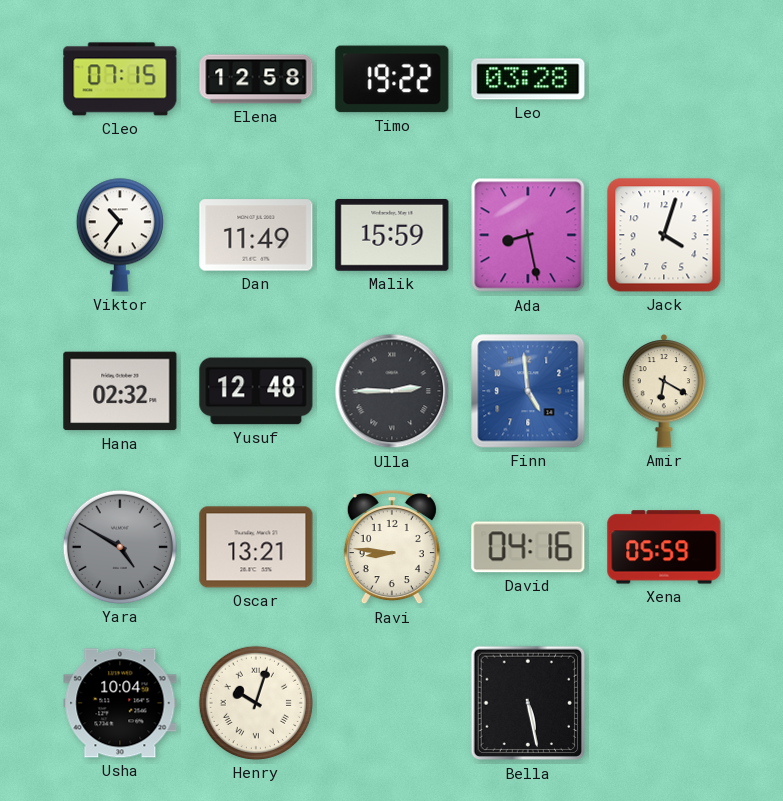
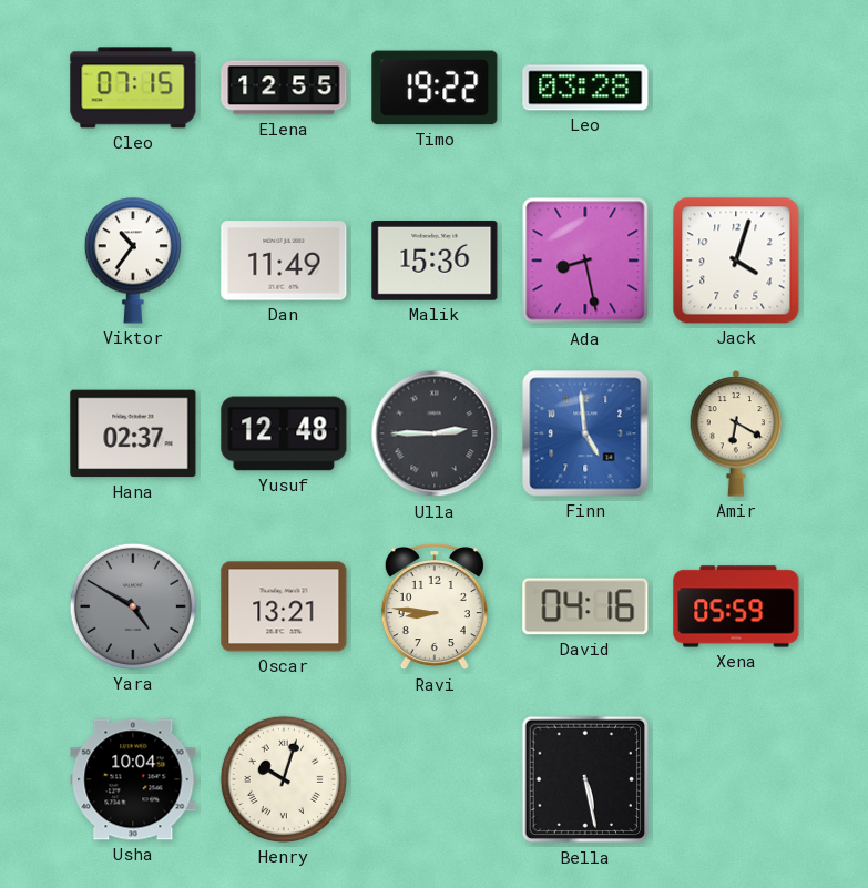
Elena: 12:58 -> 12:55
Malik: 15:59 -> 15:36
Hana: 02:32 -> 02:37
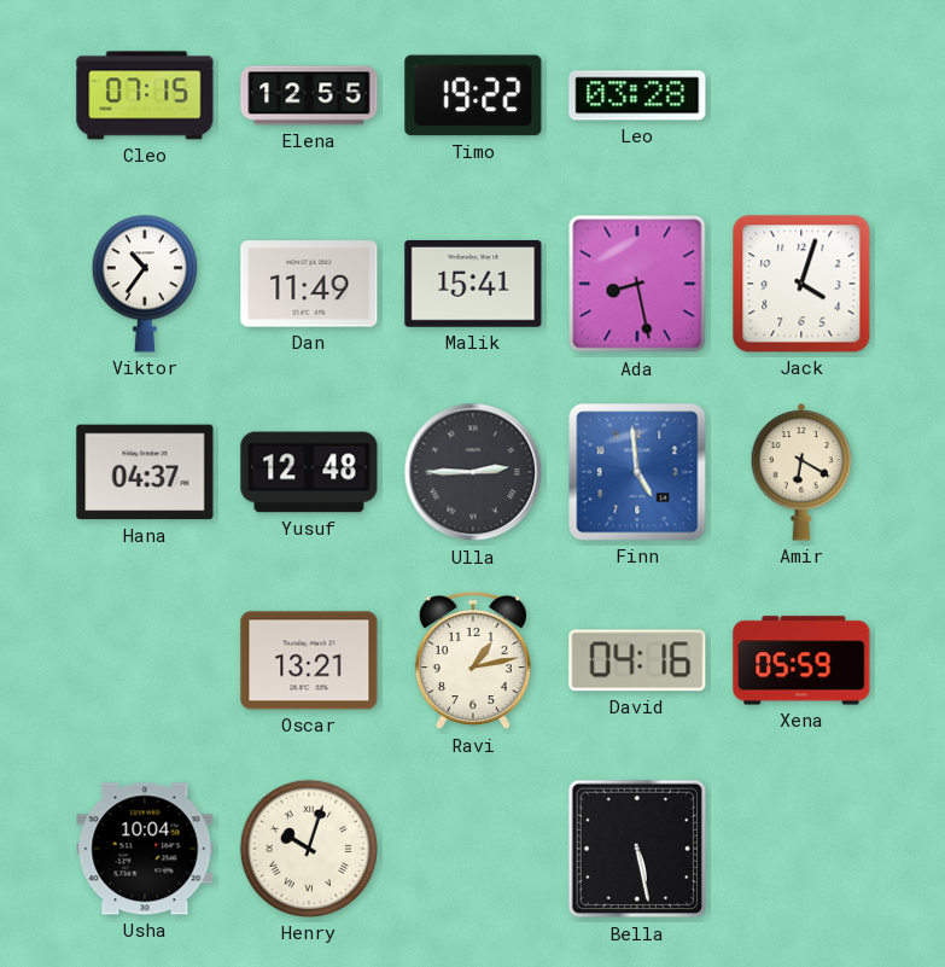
Malik: 15:36 -> 15:41
Hana: 02:37 -> 04:37
Yara: 4:50 -> none
Ravi: 8:46 -> 1:13
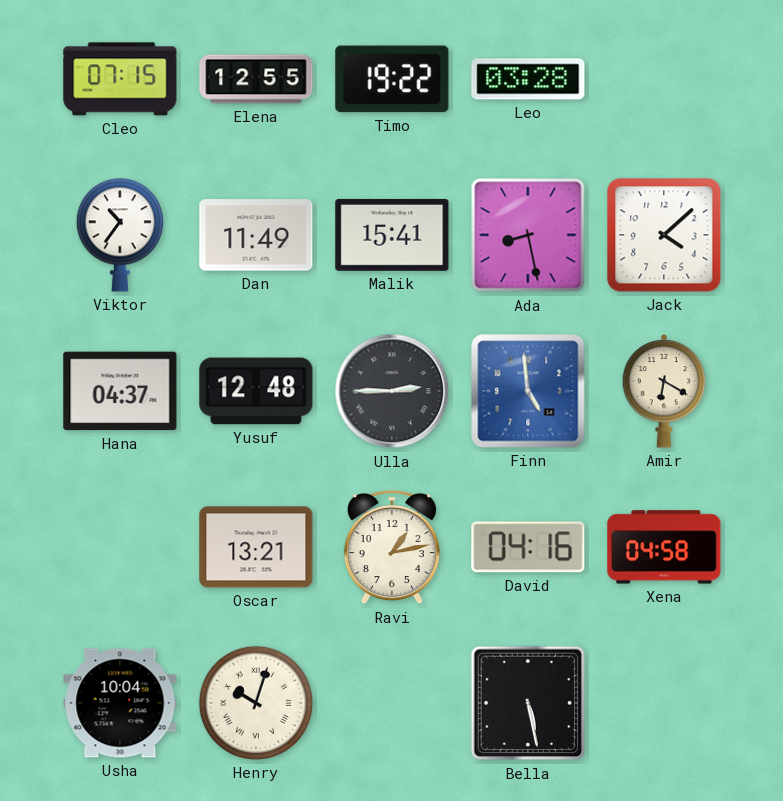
Jack: 4:03 -> 4:08
Xena: 05:59 -> 04:58
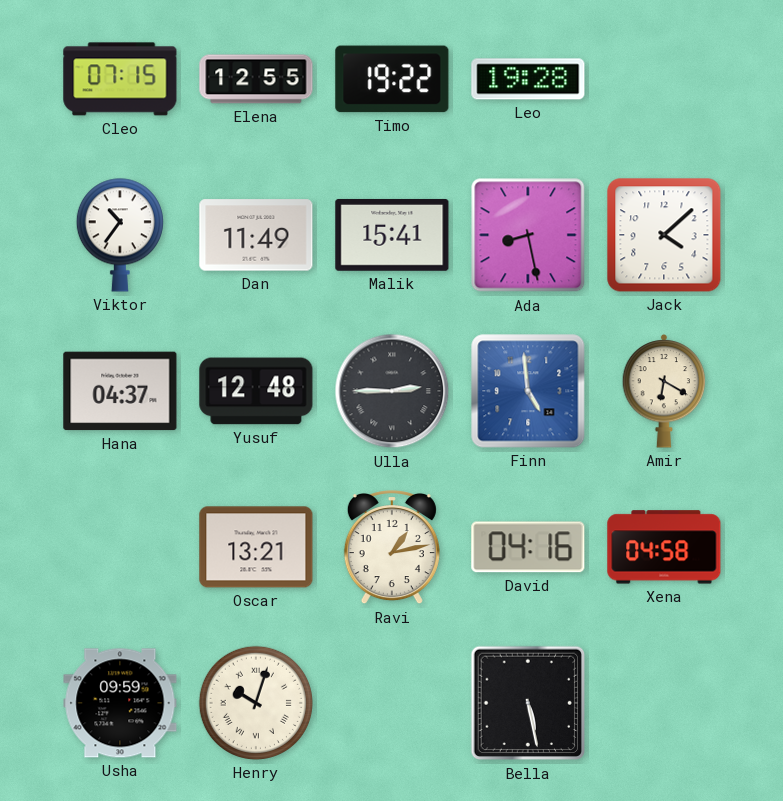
Leo: 03:28 -> 19:28
Usha: 10:04 -> 09:59
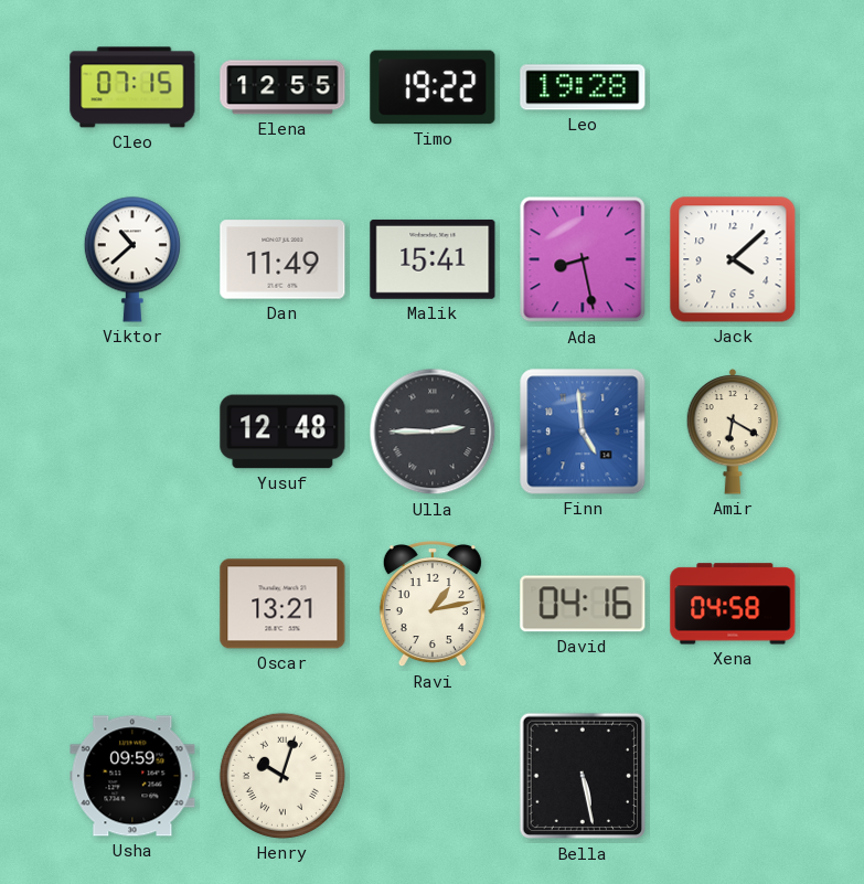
Viktor: 10:36 -> 10:38
Hana: 04:37 -> none
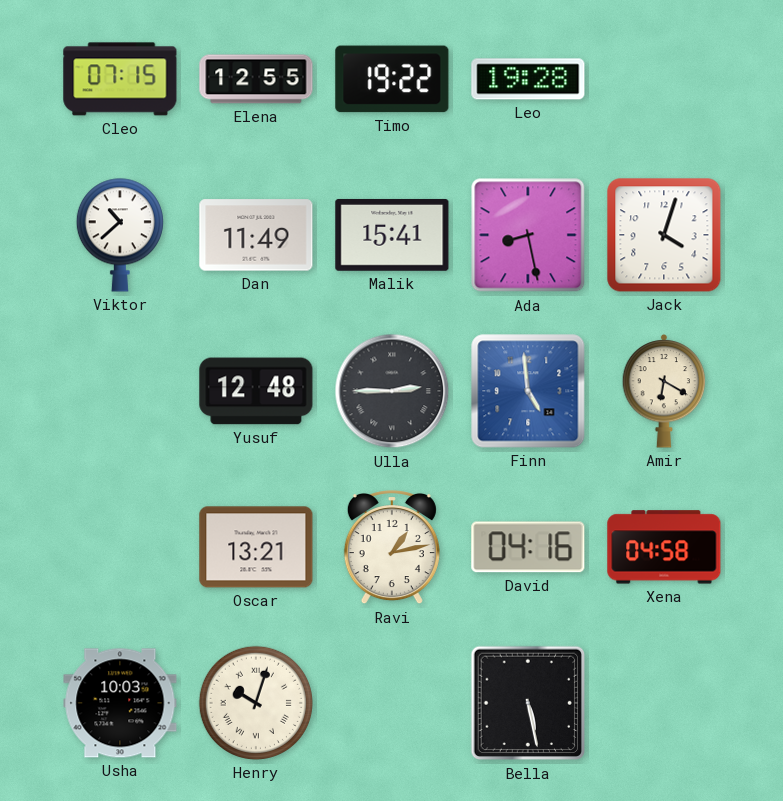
Jack: 4:08 -> 4:03
Usha: 09:59 -> 10:03
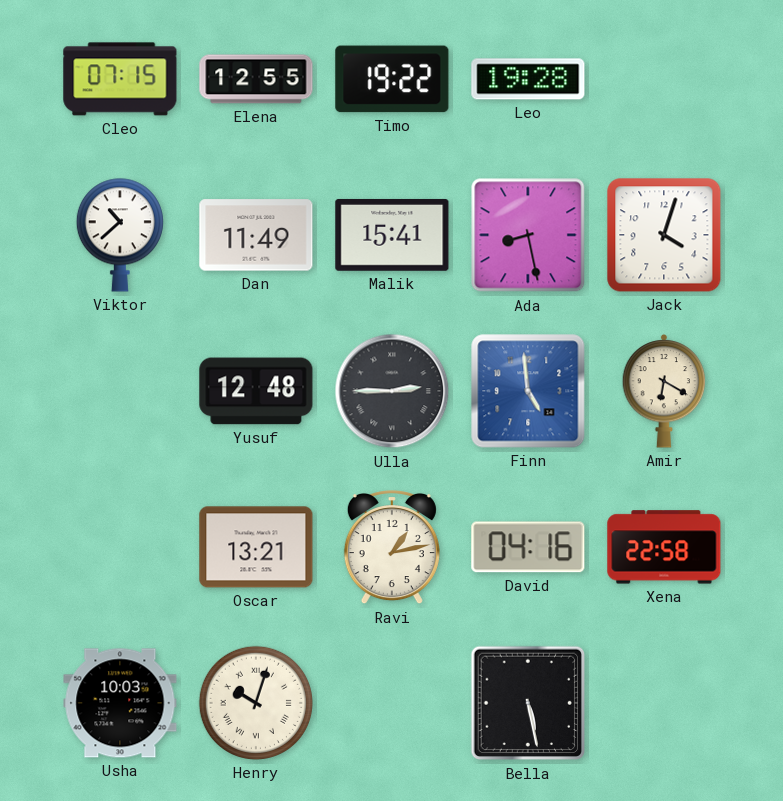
Xena: 04:58 -> 22:58
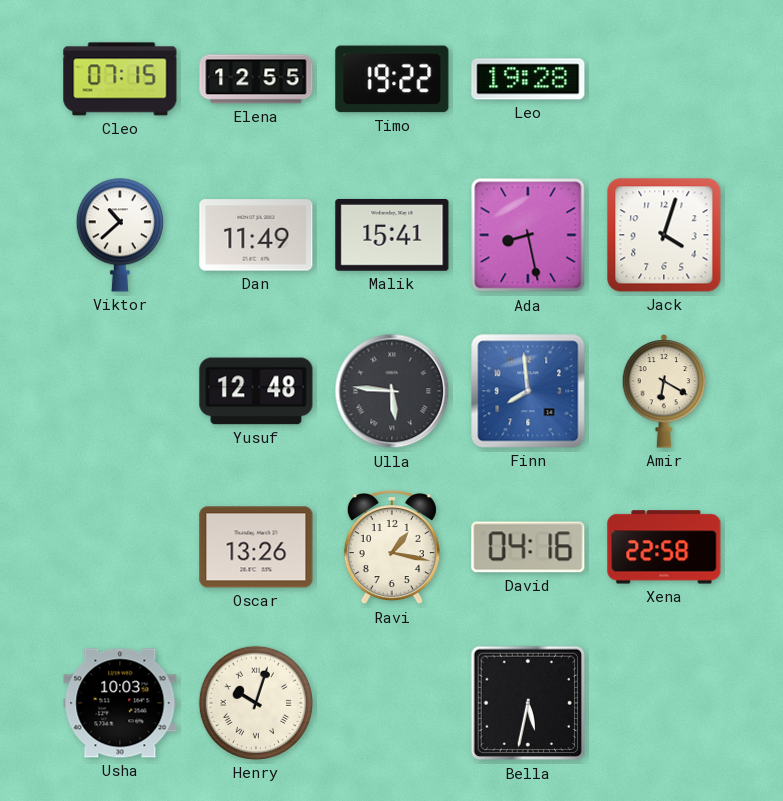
Ulla: 2:45 -> 5:46
Finn: 4:59 -> 7:59
Oscar: 13:21 -> 13:26
Ravi: 1:13 -> 1:17
Bella: 5:28 -> 5:32
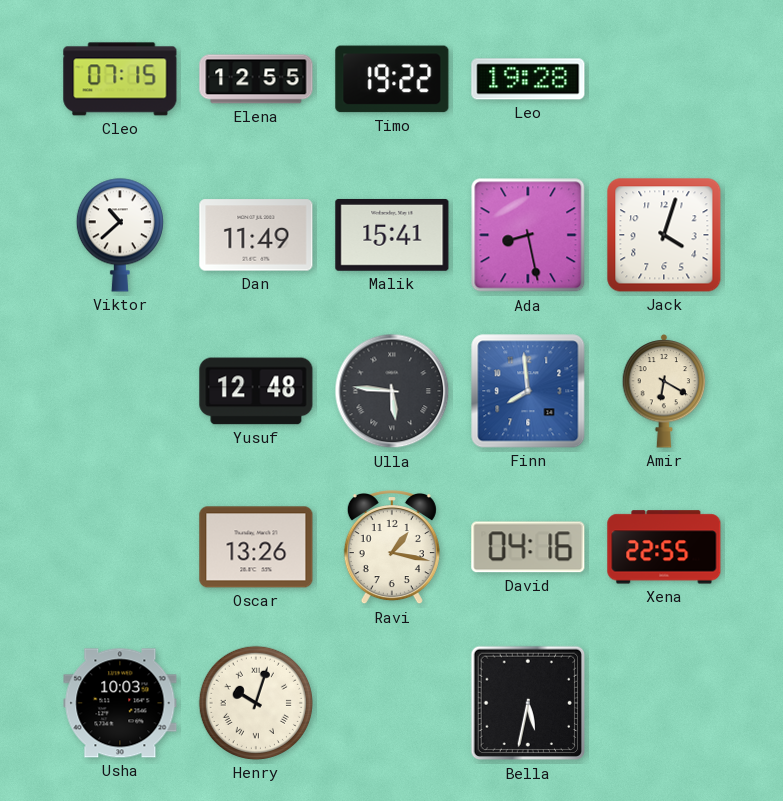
Xena: 22:58 -> 22:55
